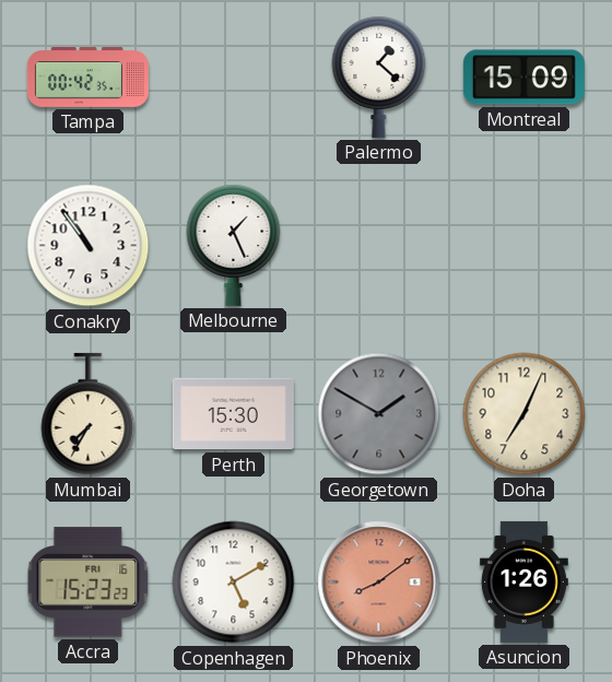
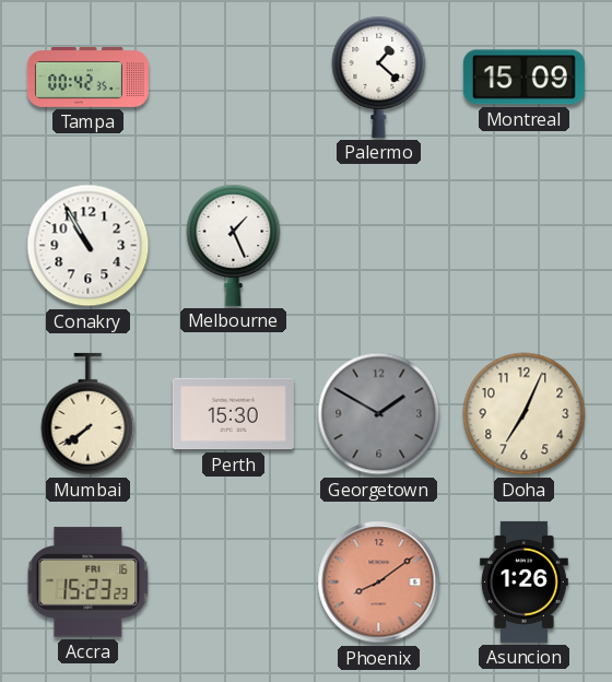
Conakry: 10:54 -> 10:55
Mumbai: 7:35 -> 7:39
Copenhagen: 5:10 -> none
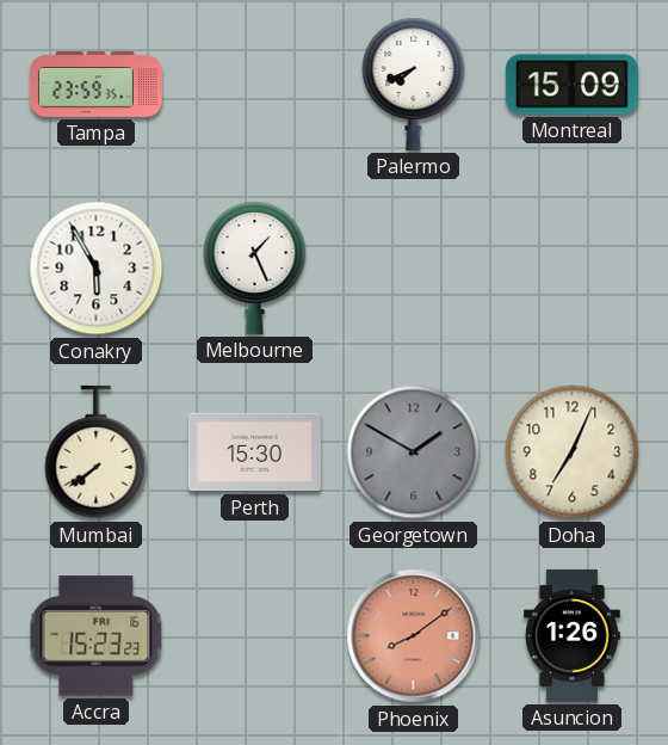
Tampa: 00:42 -> 23:59
Palermo: 1:22 -> 7:41
Conakry: 10:55 -> 5:55
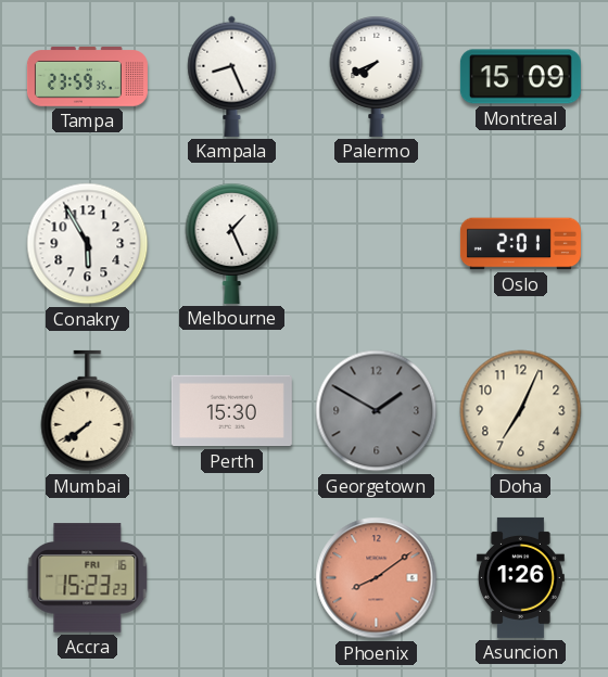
Kampala: none -> 8:26
Oslo: none -> 2:01
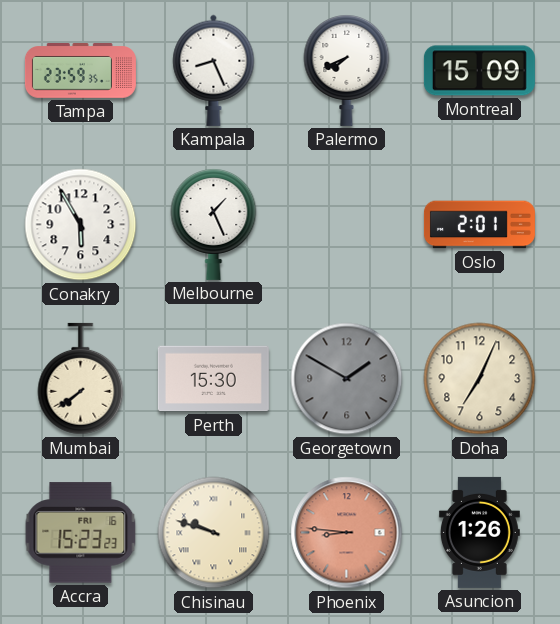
Chisinau: none -> 9:48
Phoenix: 8:09 -> 8:46
